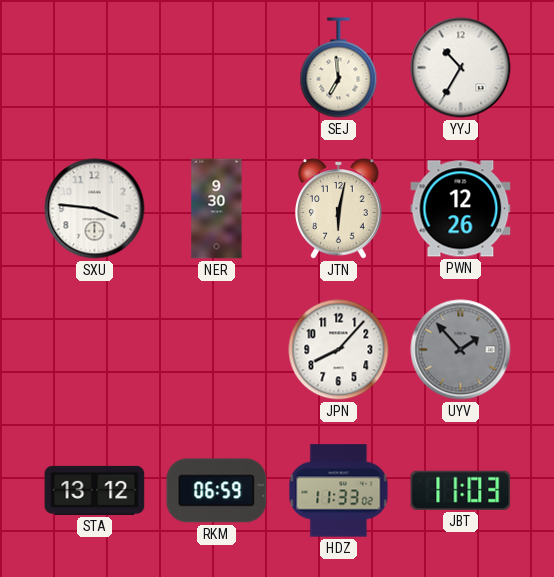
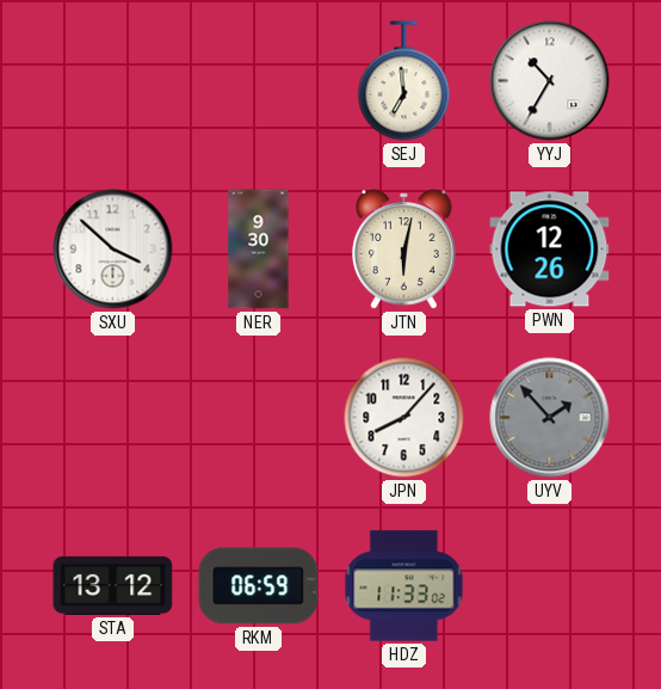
SXU: 3:46 -> 3:52
JBT: 11:03 -> none
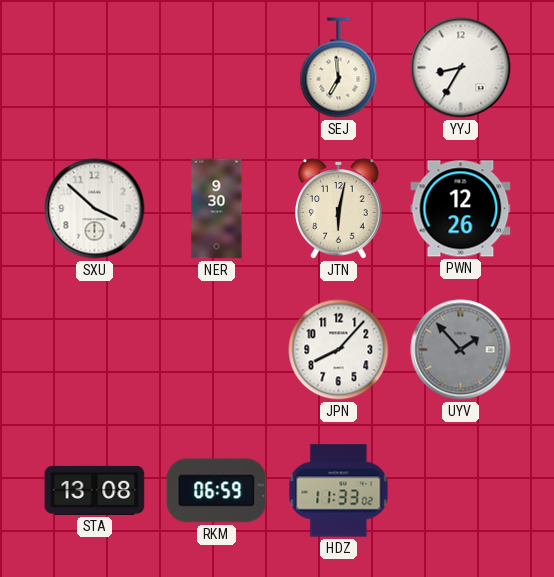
YYJ: 10:35 -> 8:35
STA: 13:12 -> 13:08
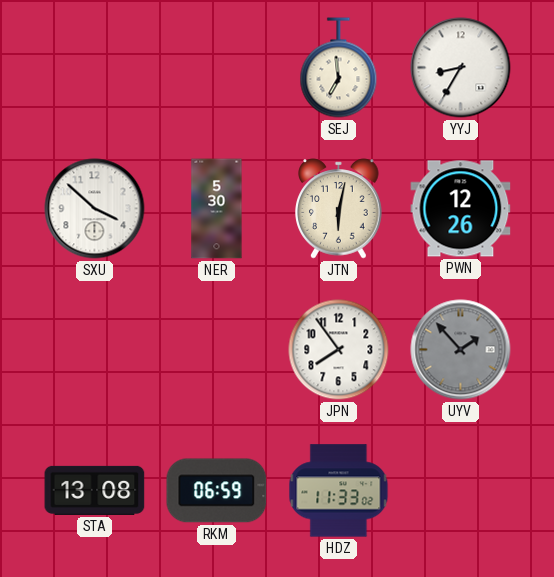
NER: 9:30 -> 5:30
JPN: 8:07 -> 7:54
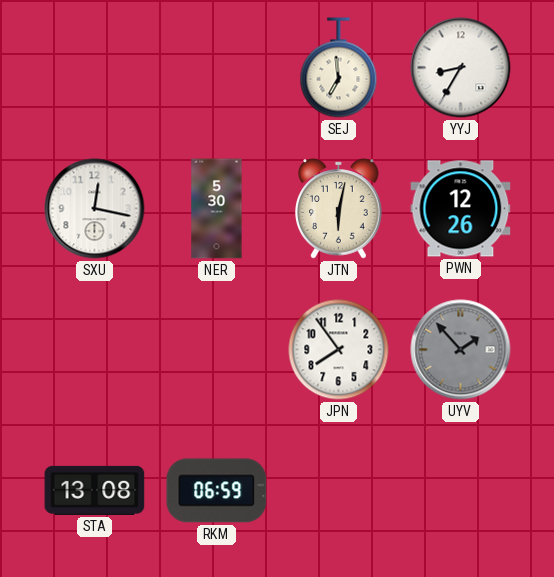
SXU: 3:52 -> 12:17
HDZ: 11:33 -> none
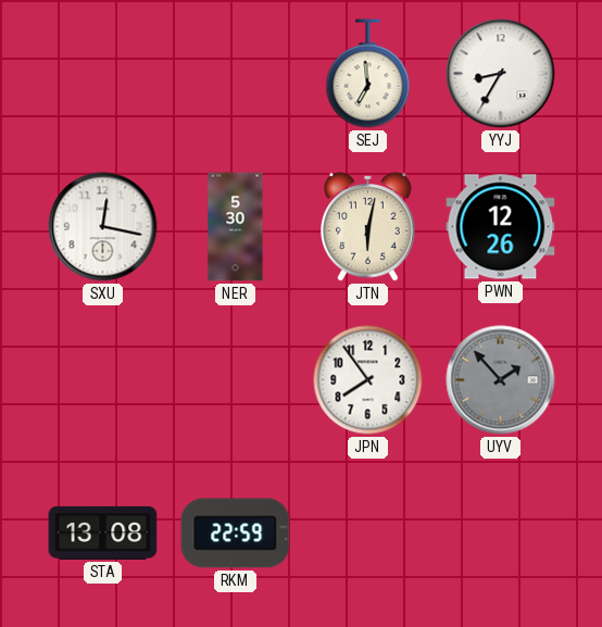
RKM: 06:59 -> 22:59
